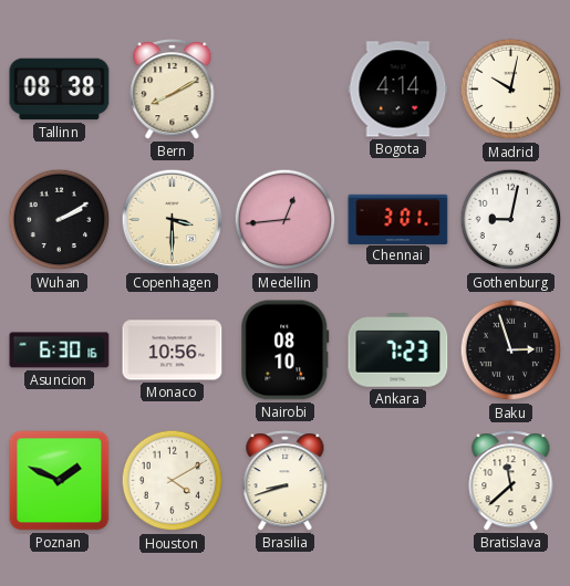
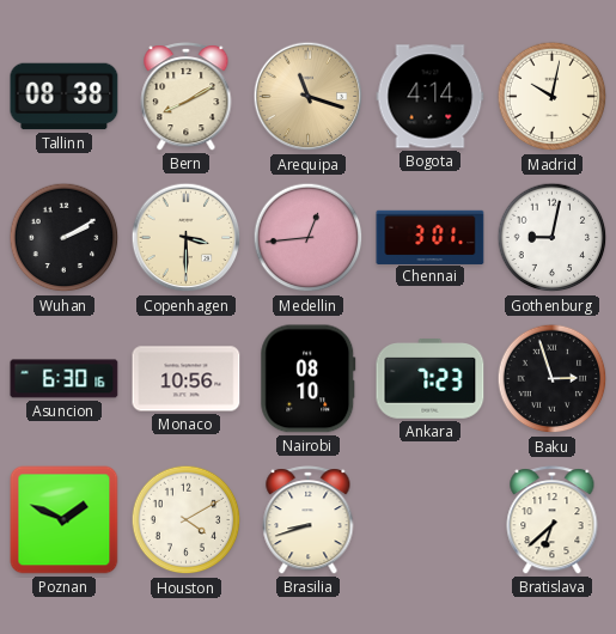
Arequipa: none -> 11:18
Bratislava: 11:38 -> 6:38
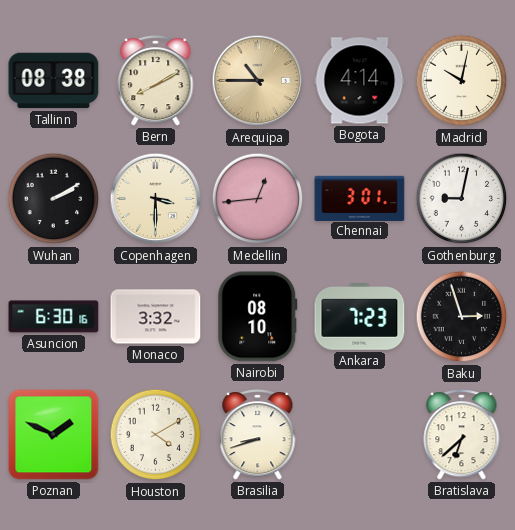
Arequipa: 11:18 -> 10:45
Monaco: 10:56 -> 3:32
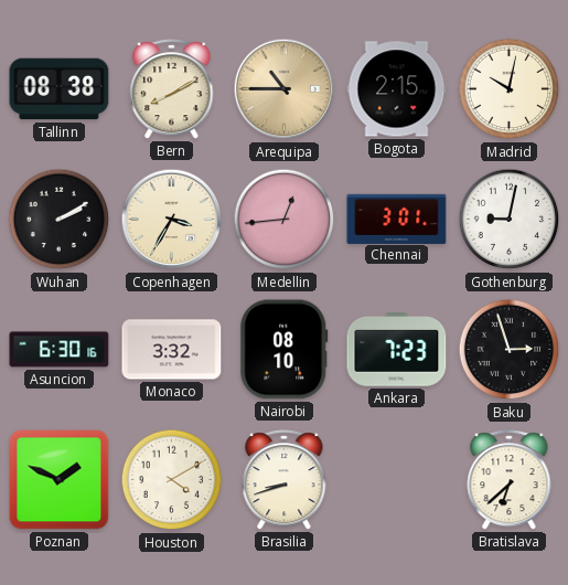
Bogota: 4:14 -> 2:15
Copenhagen: 3:30 -> 3:35
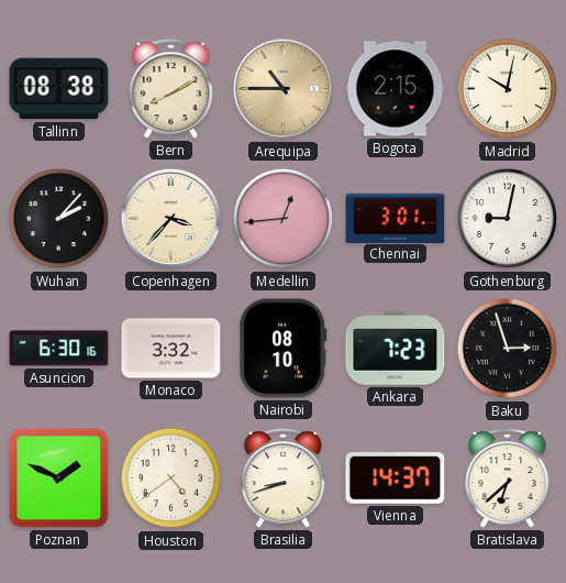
Wuhan: 2:10 -> 2:07
Copenhagen: 3:35 -> 3:37
Houston: 4:10 -> 4:39
Vienna: none -> 14:37
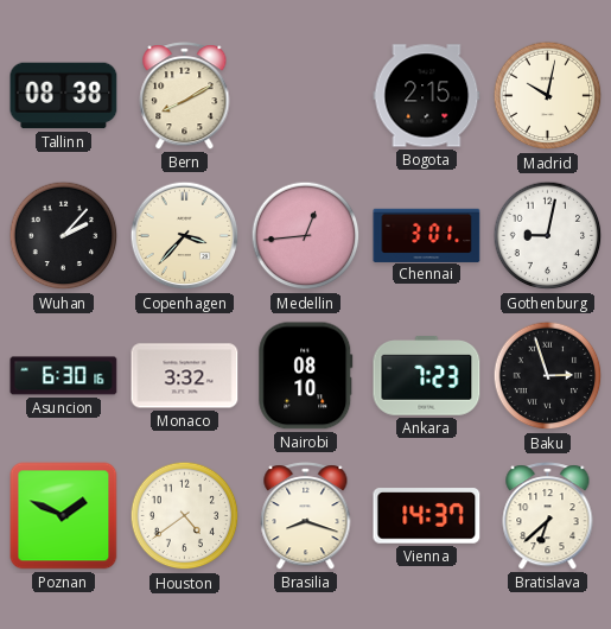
Arequipa: 10:45 -> none
Brasilia: 8:42 -> 8:18
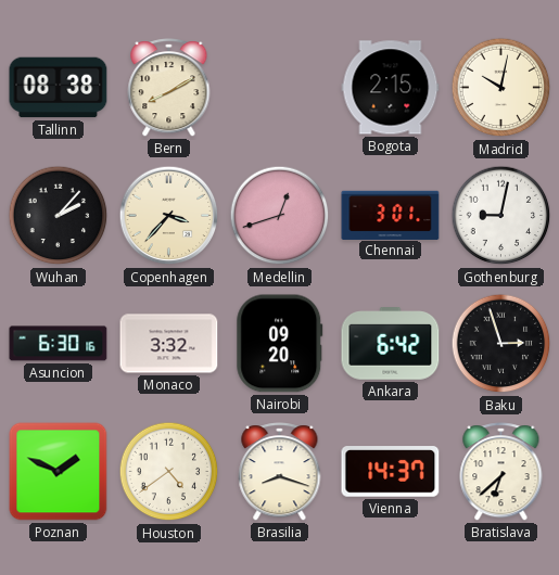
Medellin: 12:44 -> 12:42
Nairobi: 08:10 -> 09:20
Ankara: 7:23 -> 6:42
